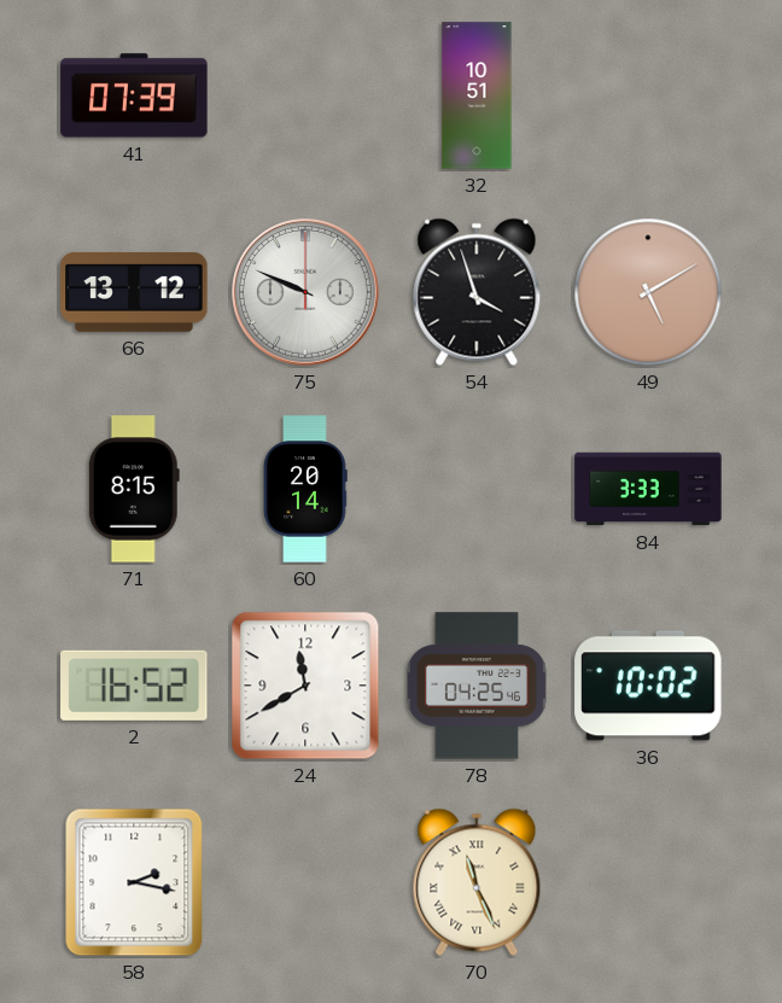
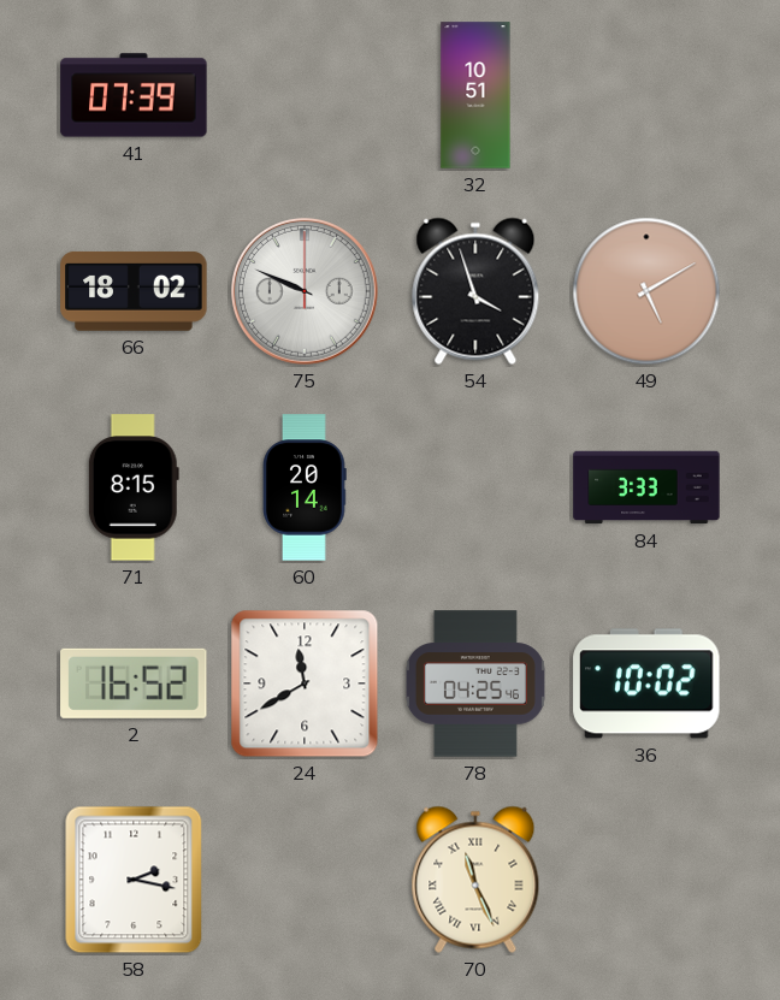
66: 13:12 -> 18:02
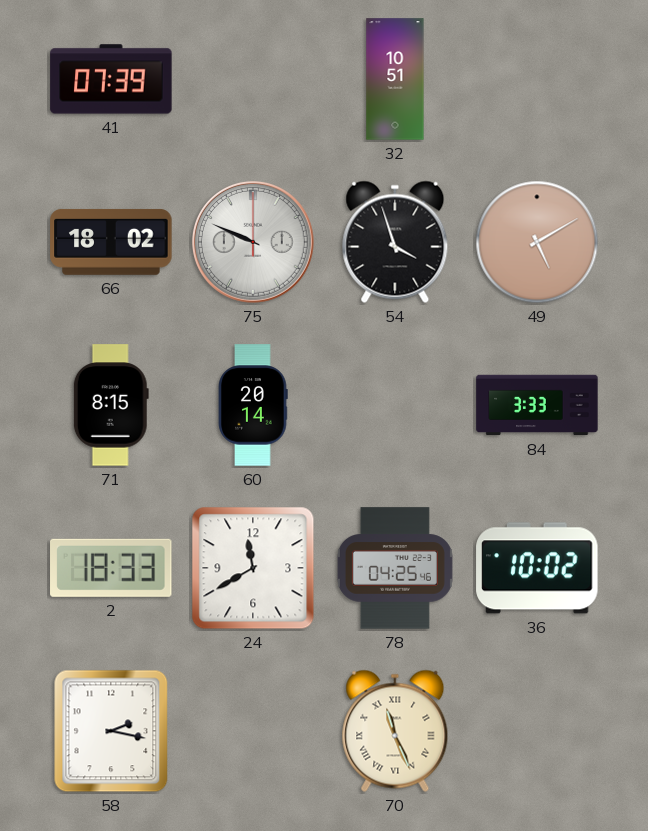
2: 16:52 -> 18:33
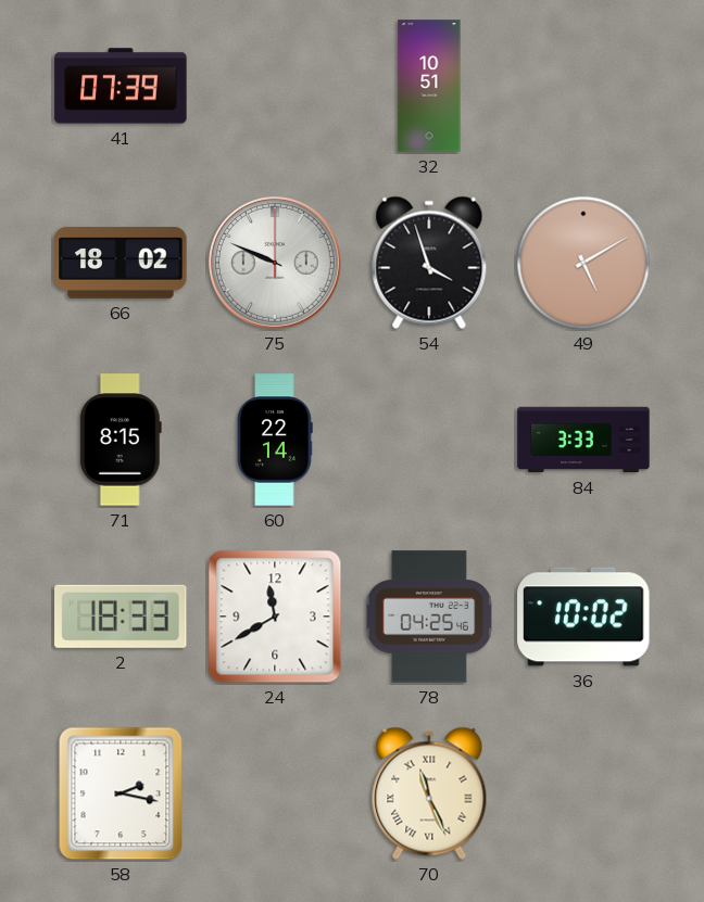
60: 20:14 -> 22:14
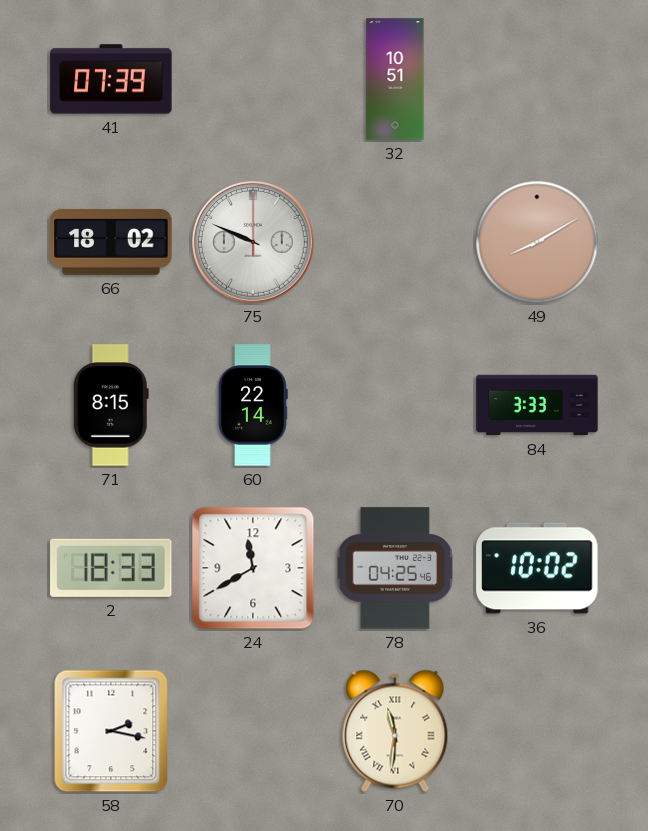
54: 3:57 -> none
49: 5:10 -> 8:10
70: 11:26 -> 11:31
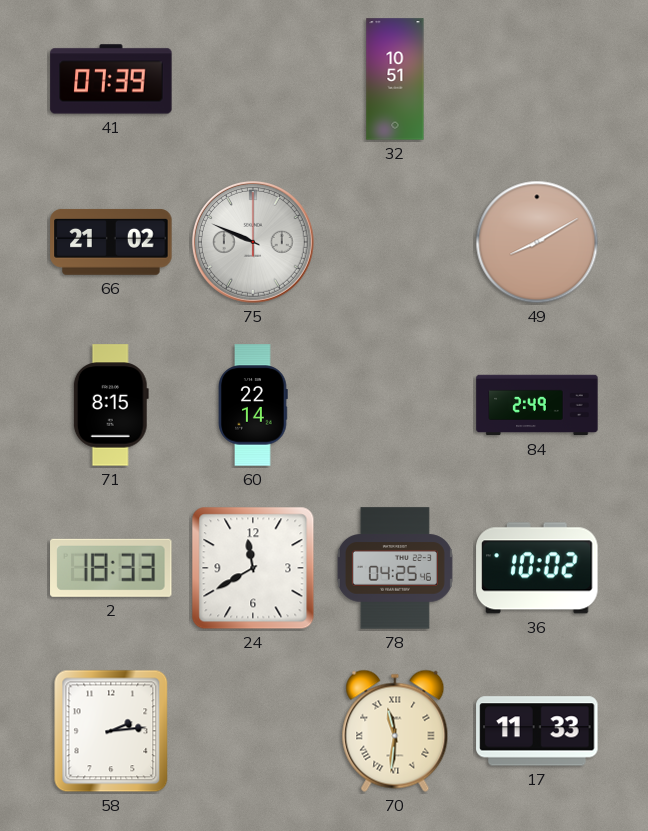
66: 18:02 -> 21:02
84: 3:33 -> 2:49
58: 2:17 -> 2:14
17: none -> 11:33
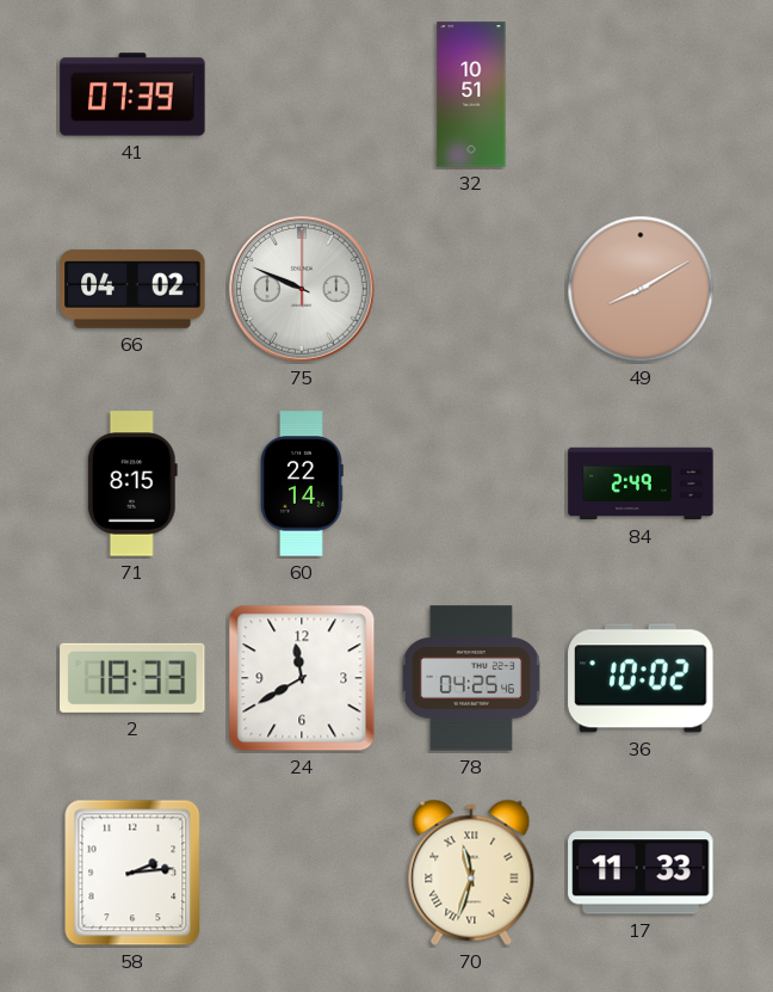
66: 21:02 -> 04:02
70: 11:31 -> 11:33
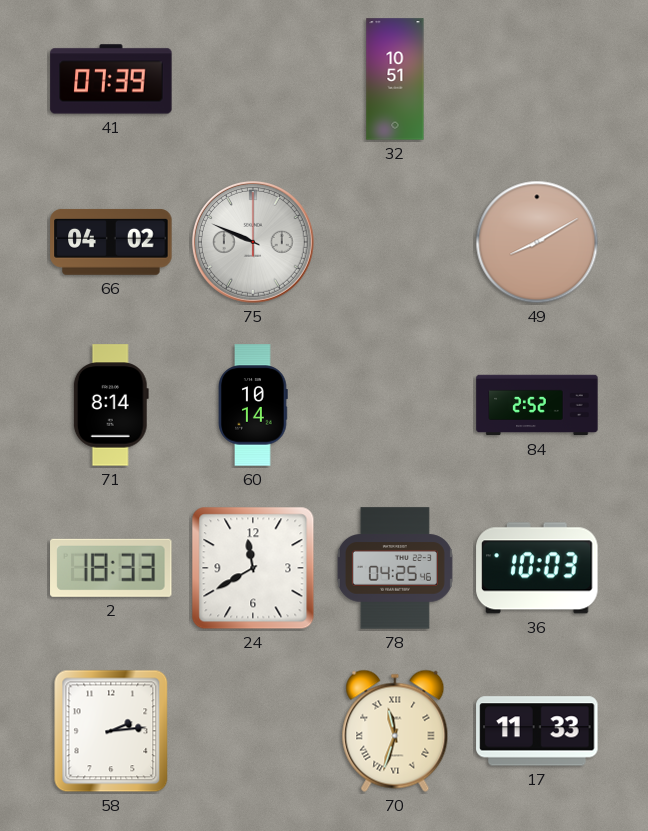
71: 8:15 -> 8:14
60: 22:14 -> 10:14
84: 2:49 -> 2:52
36: 10:02 -> 10:03
